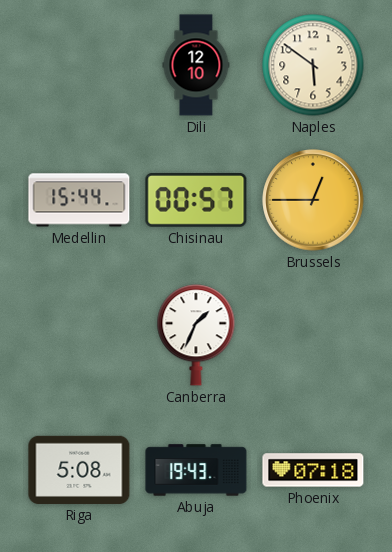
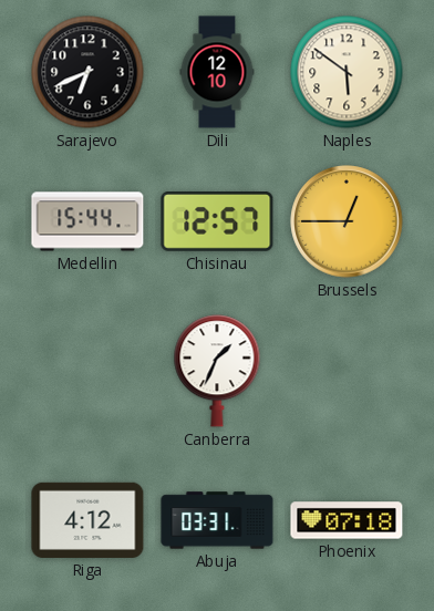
Sarajevo: none -> 6:41
Chisinau: 00:57 -> 12:57
Riga: 5:08 -> 4:12
Abuja: 19:43 -> 03:31
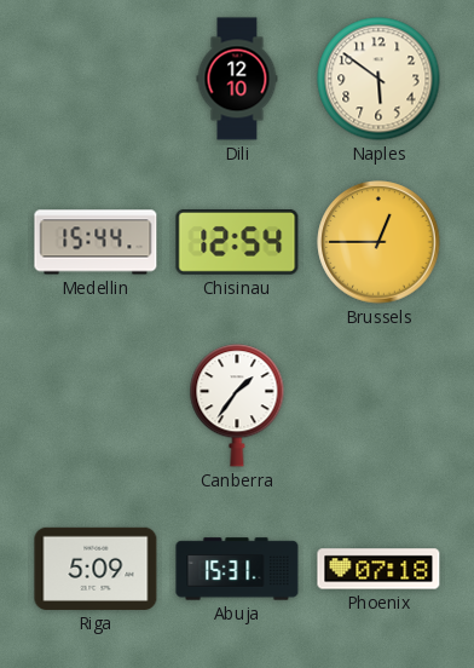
Sarajevo: 6:41 -> none
Chisinau: 12:57 -> 12:54
Canberra: 1:34 -> 1:36
Riga: 4:12 -> 5:09
Abuja: 03:31 -> 15:31
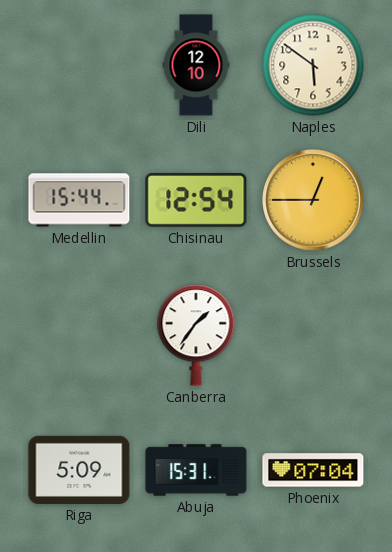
Phoenix: 07:18 -> 07:04
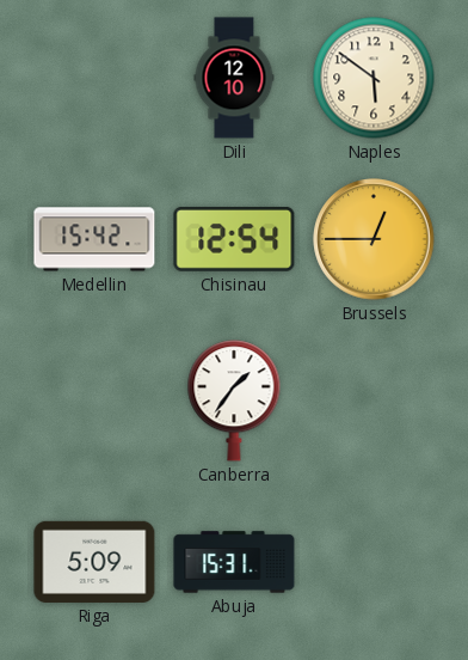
Medellin: 15:44 -> 15:42
Phoenix: 07:04 -> none
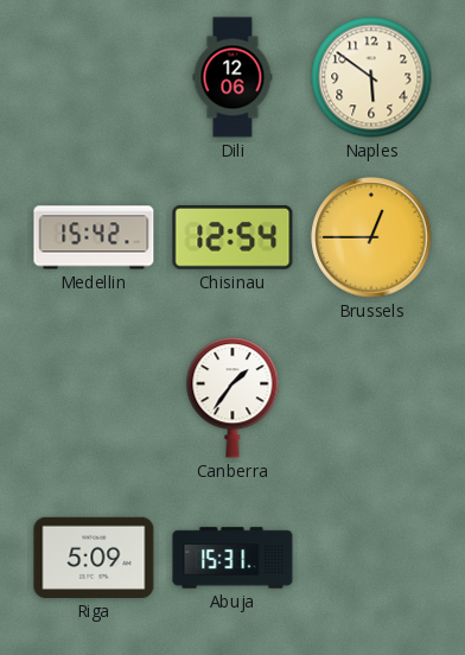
Dili: 12:10 -> 12:06
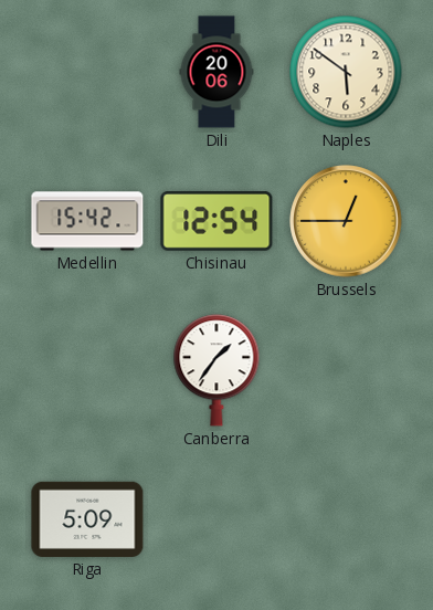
Dili: 12:06 -> 20:06
Abuja: 15:31 -> none
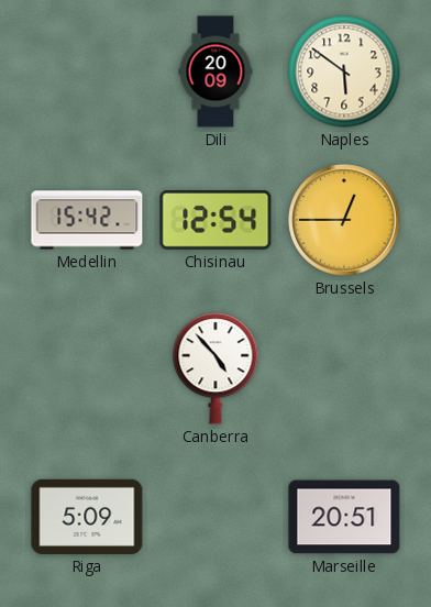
Dili: 20:06 -> 20:09
Canberra: 1:36 -> 4:53
Marseille: none -> 20:51
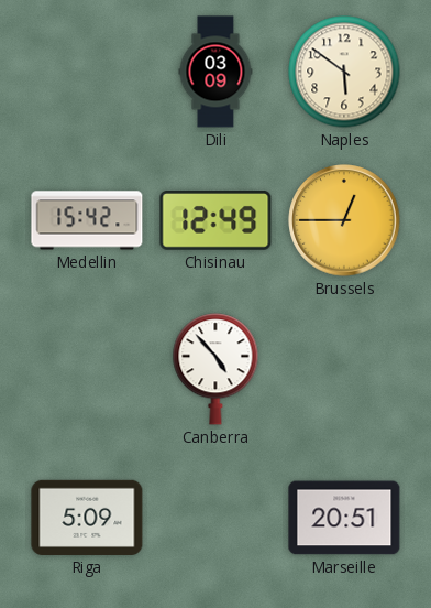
Dili: 20:09 -> 03:09
Chisinau: 12:54 -> 12:49
